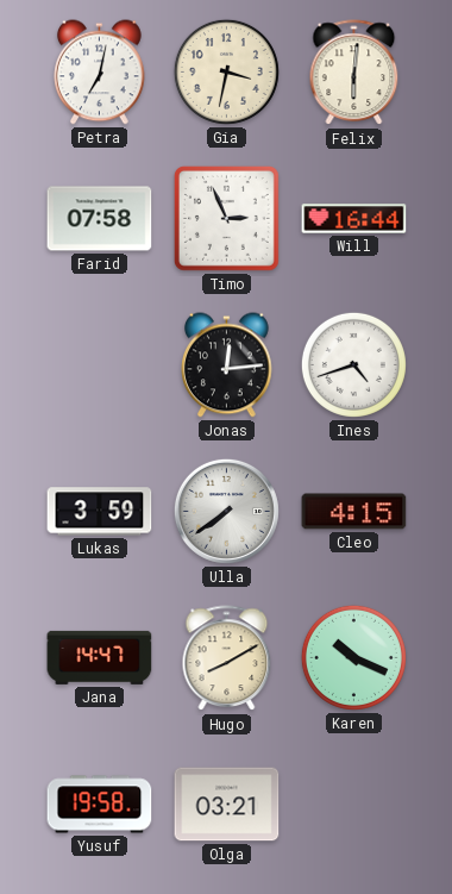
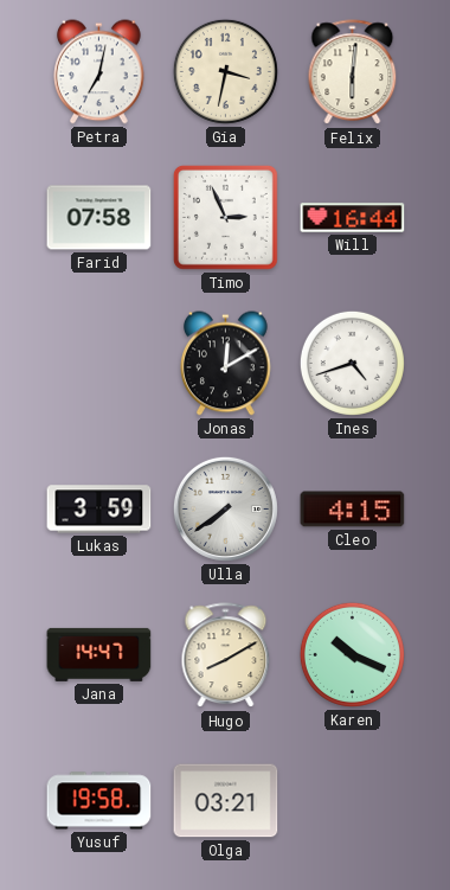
Jonas: 12:14 -> 12:10
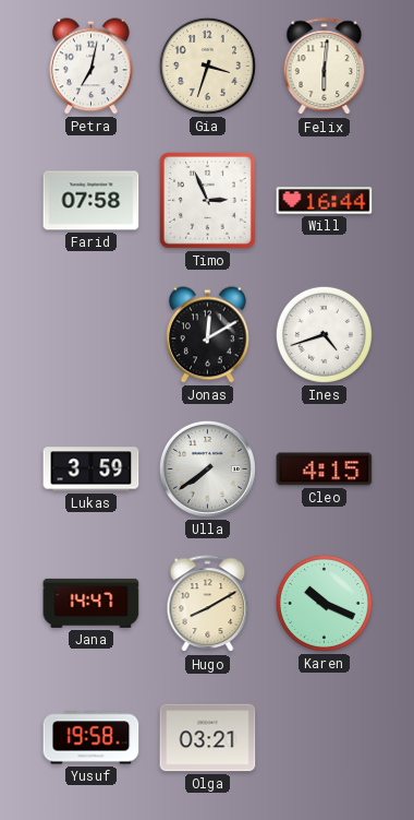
Gia: 3:32 -> 3:33
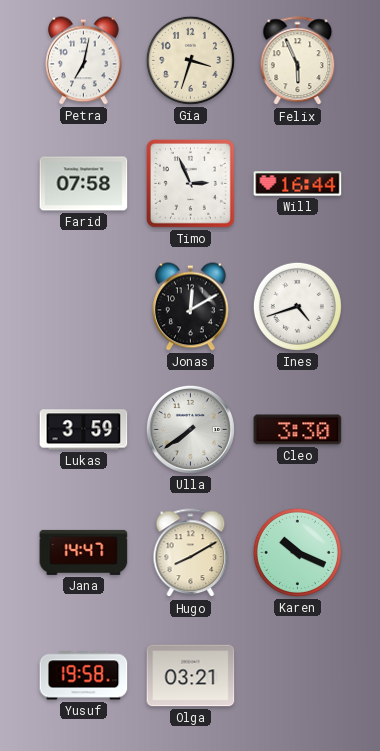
Felix: 6:01 -> 5:56
Cleo: 4:15 -> 3:30
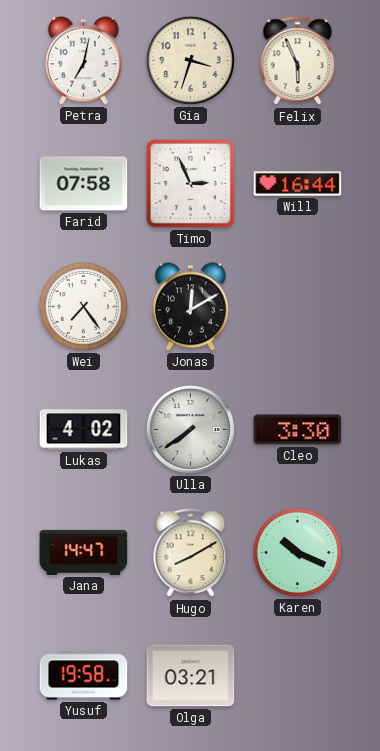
Wei: none -> 7:24
Ines: 4:42 -> none
Lukas: 3:59 -> 4:02
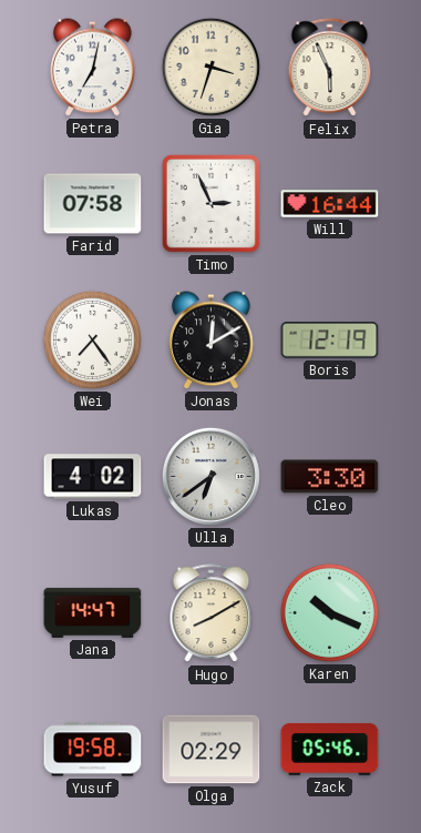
Boris: none -> 12:19
Ulla: 7:39 -> 6:39
Olga: 03:21 -> 02:29
Zack: none -> 05:46
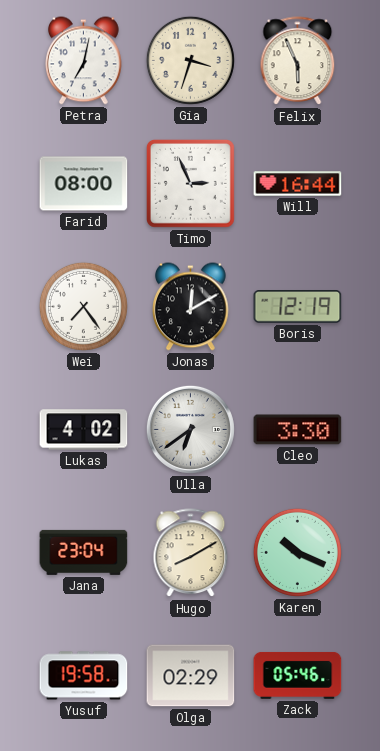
Farid: 07:58 -> 08:00
Jana: 14:47 -> 23:04
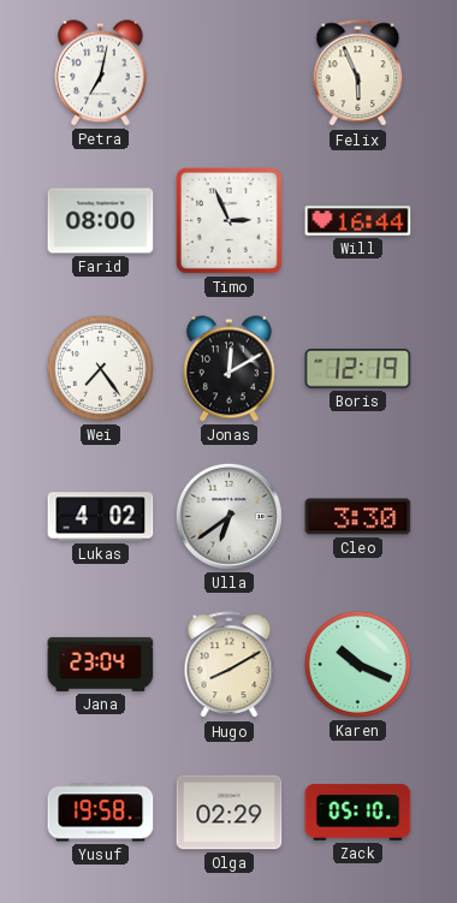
Gia: 3:33 -> none
Zack: 05:46 -> 05:10
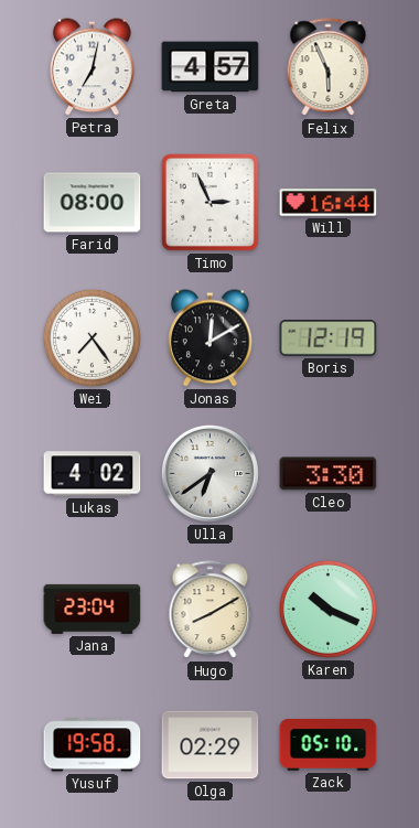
Greta: none -> 4:57
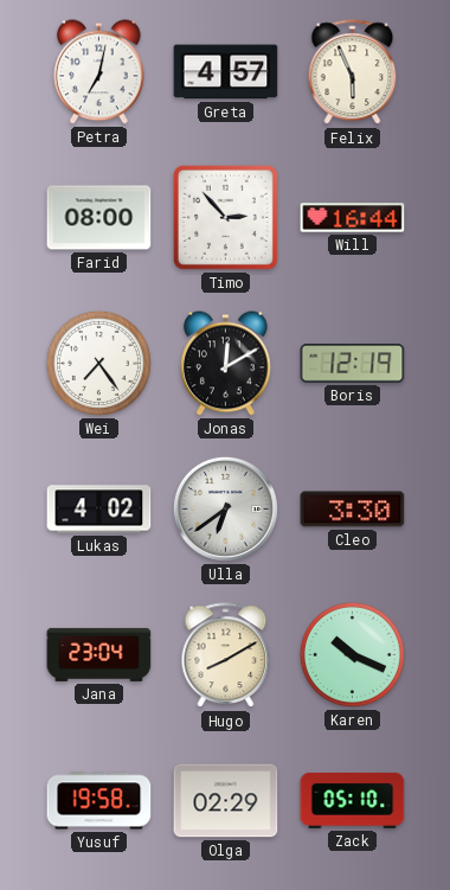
Timo: 2:56 -> 2:53
